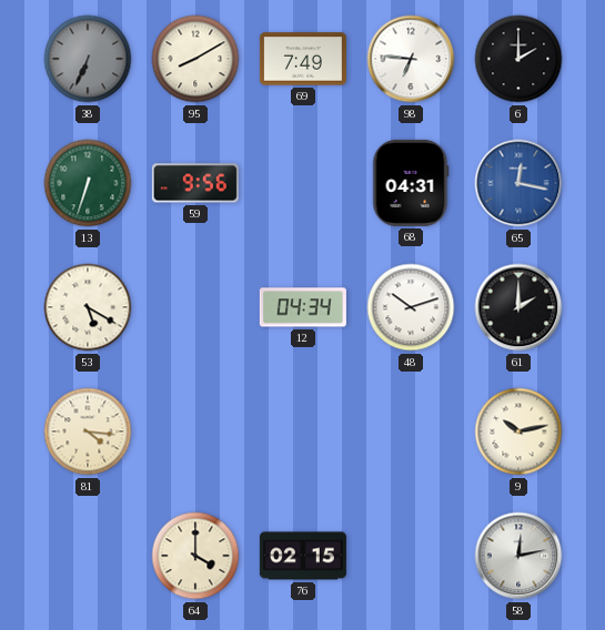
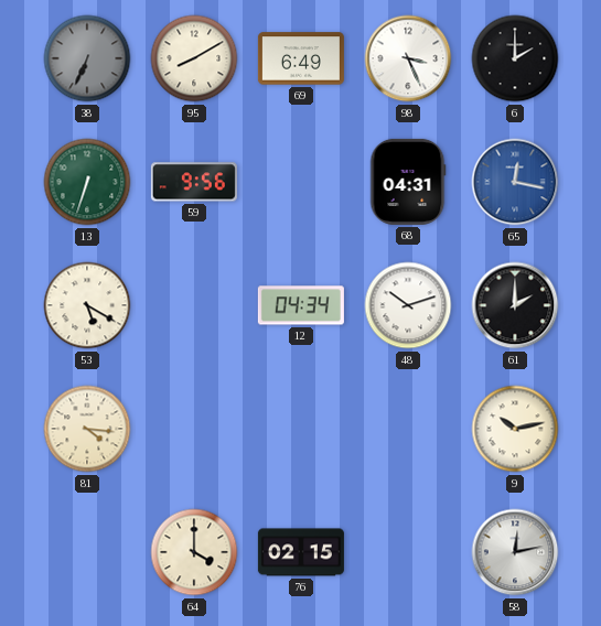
69: 7:49 -> 6:49
98: 6:46 -> 3:26
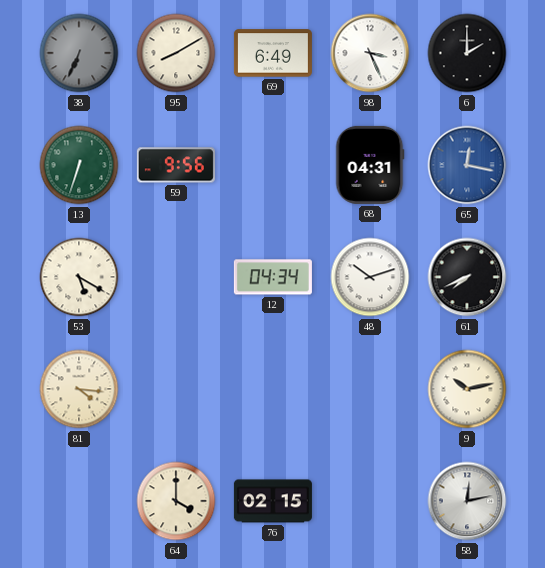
61: 2:00 -> 7:41
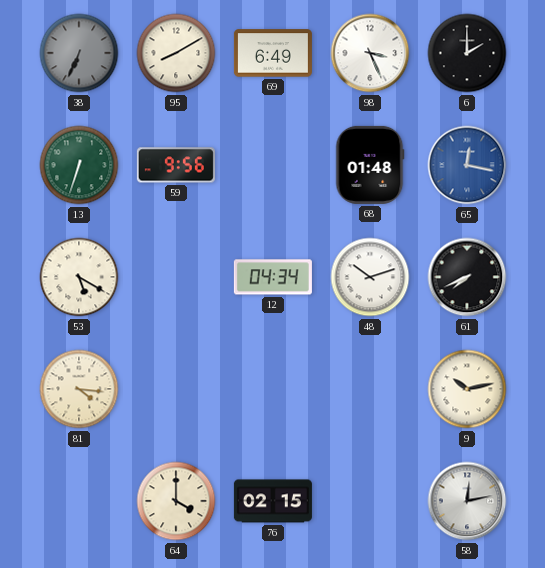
68: 04:31 -> 01:48
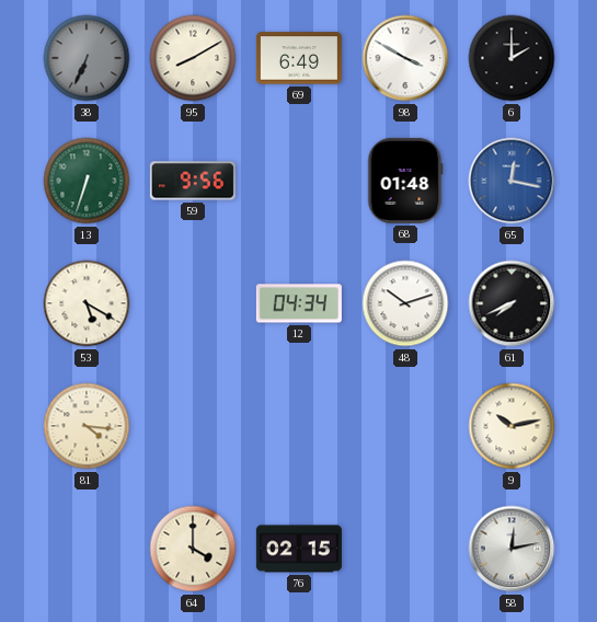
98: 3:26 -> 3:50
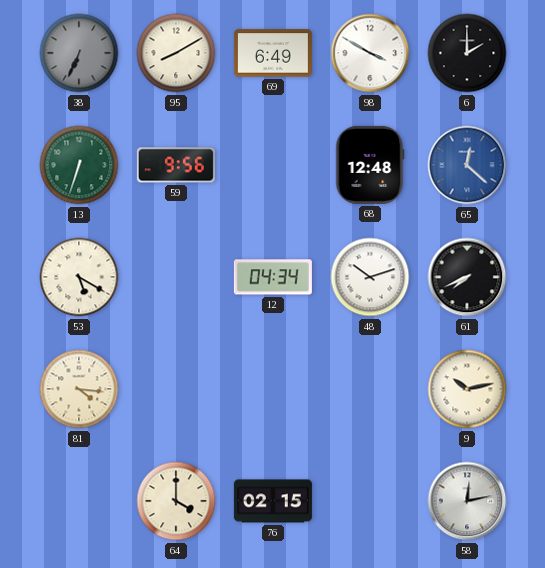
68: 01:48 -> 12:48
65: 12:17 -> 12:22
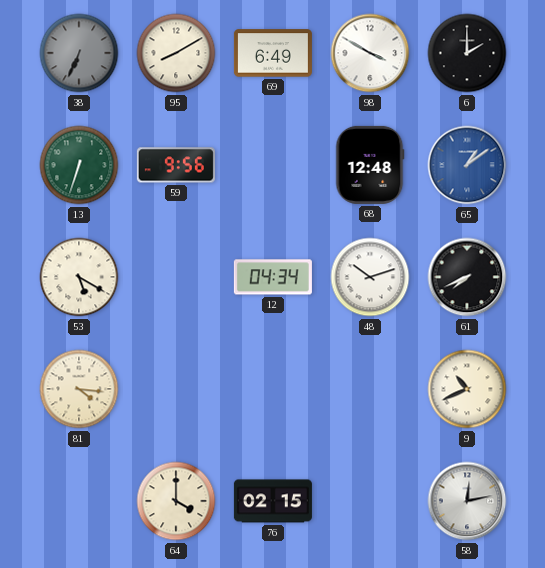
65: 12:22 -> 1:09
9: 10:13 -> 10:41
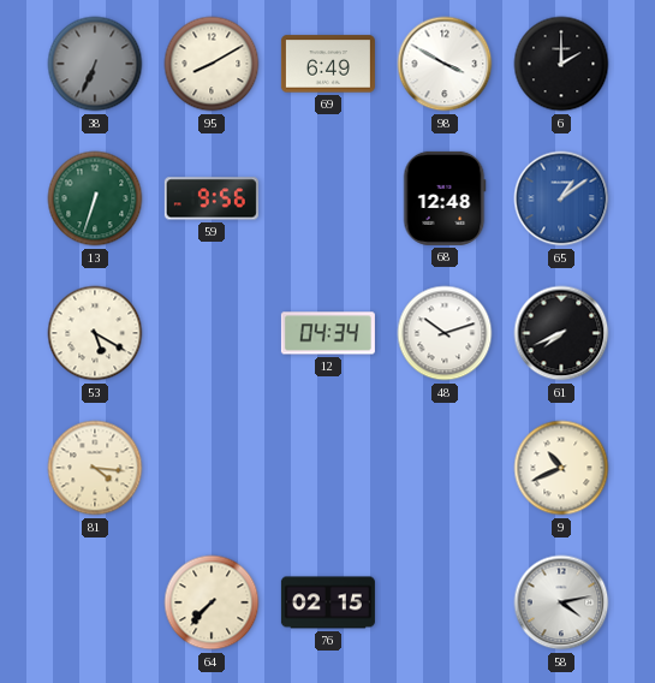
64: 4:00 -> 7:37
58: 12:13 -> 4:13
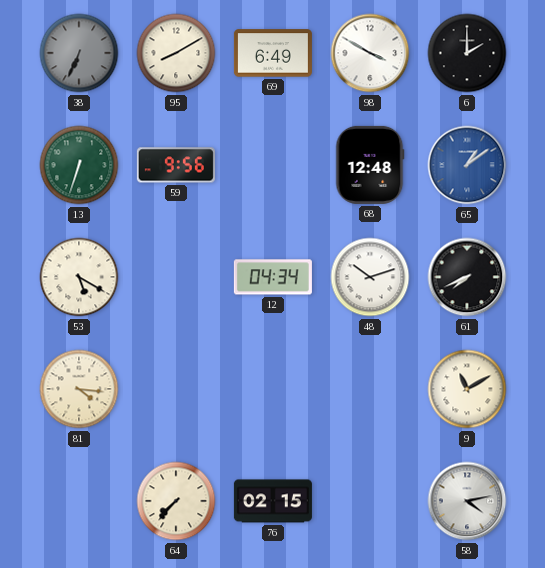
9: 10:41 -> 11:10
